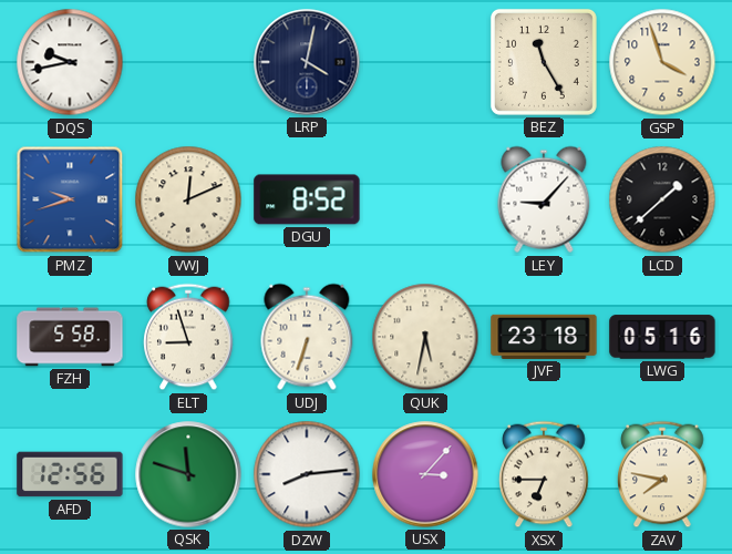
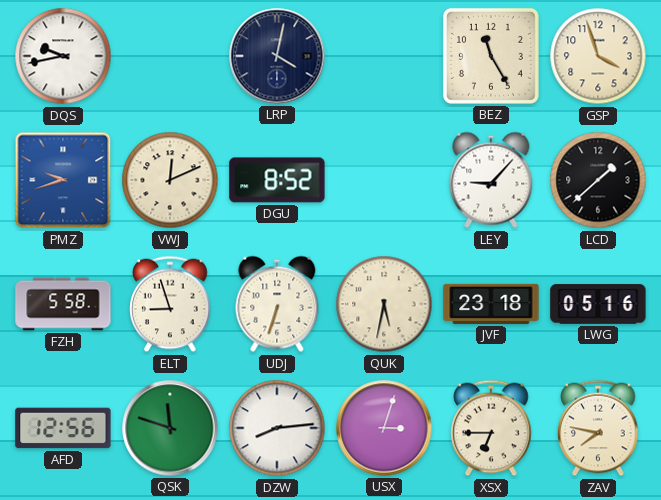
USX: 3:07 -> 3:03
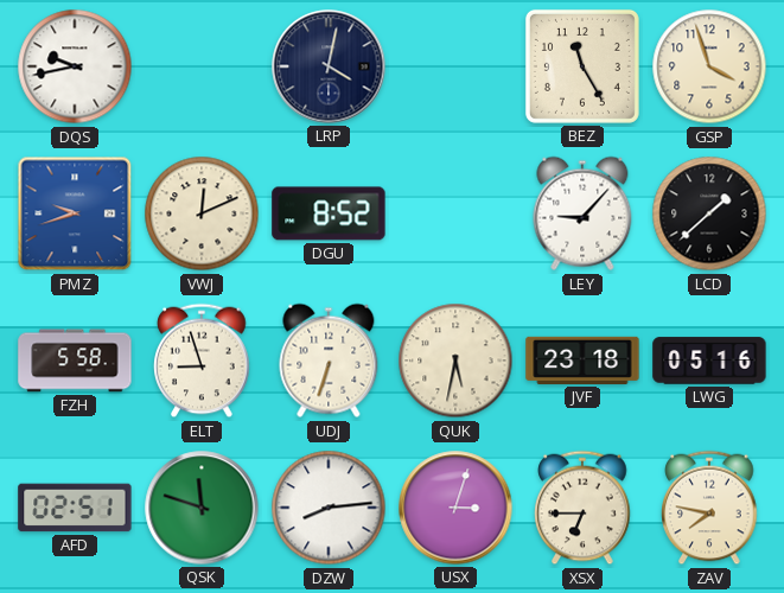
AFD: 12:56 -> 02:51
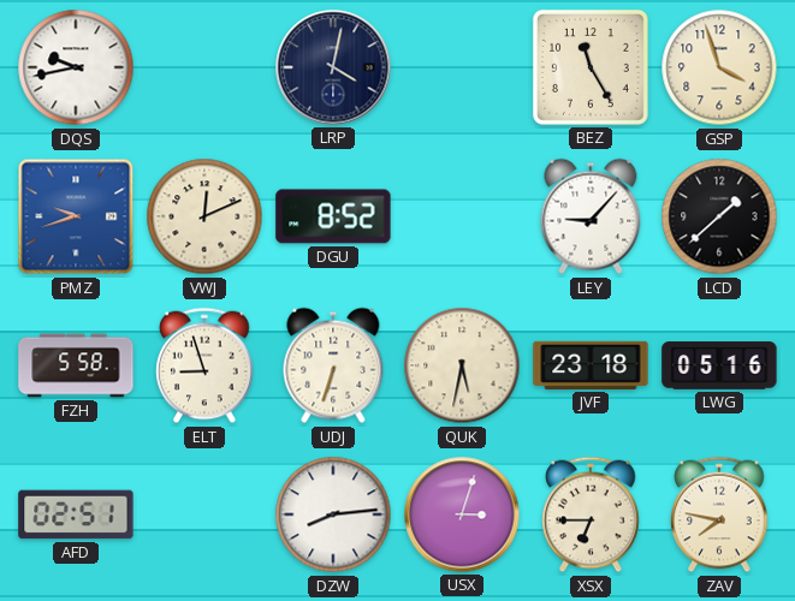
QSK: 11:48 -> none
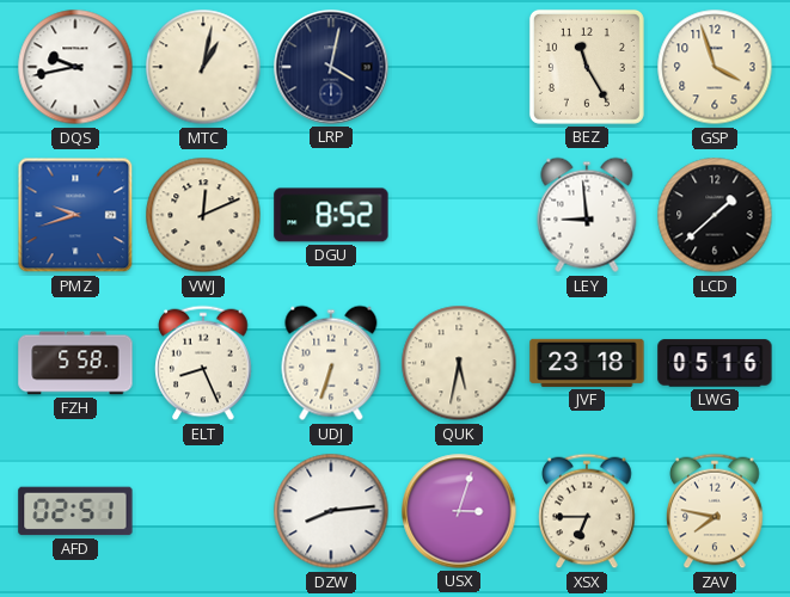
MTC: none -> 1:02
LEY: 9:07 -> 8:59
ELT: 8:57 -> 8:26
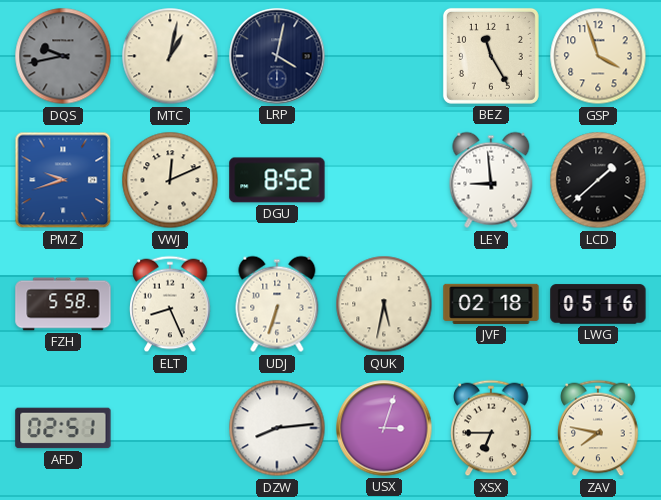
DQS dial: white -> grey
JVF: 23:18 -> 02:18
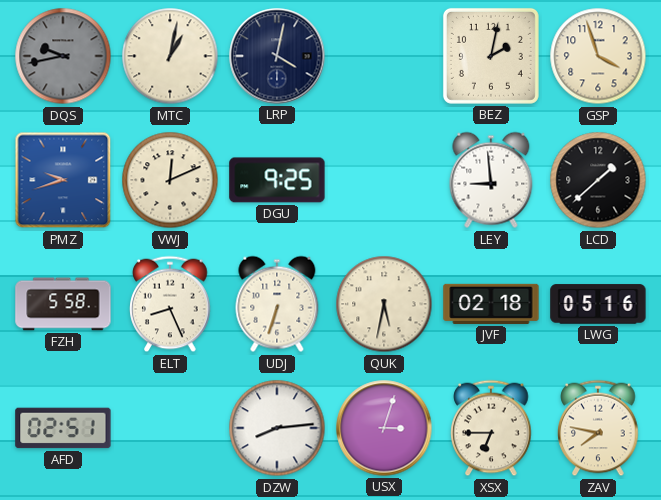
BEZ: 11:25 -> 2:02
DGU: 8:52 -> 9:25
